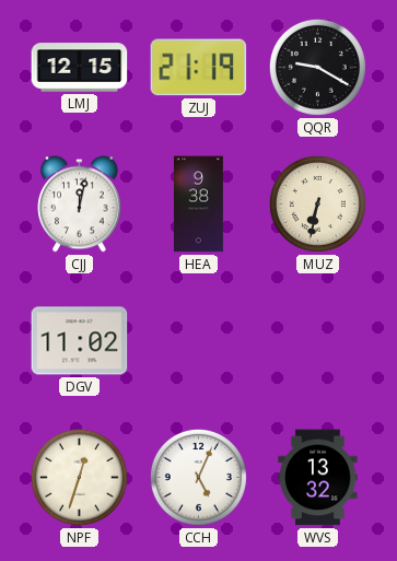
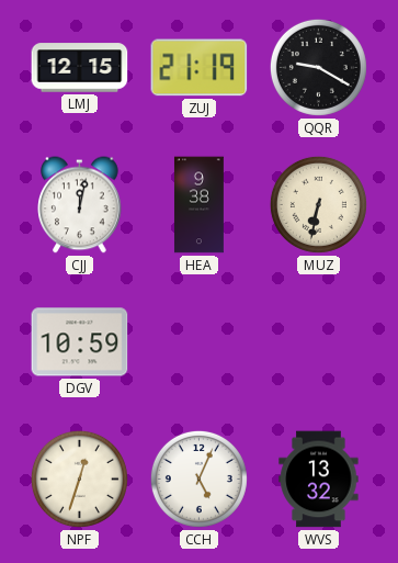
DGV: 11:02 -> 10:59
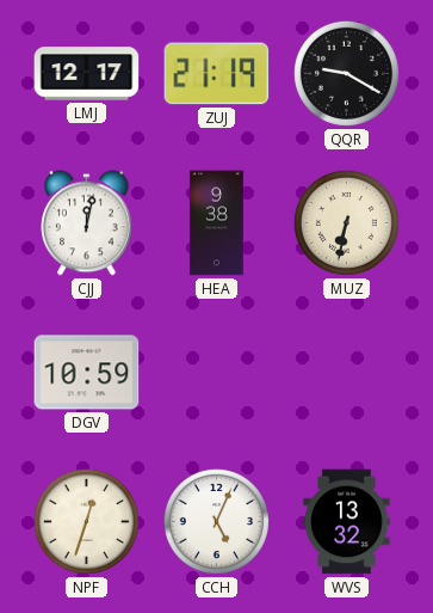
LMJ: 12:15 -> 12:17
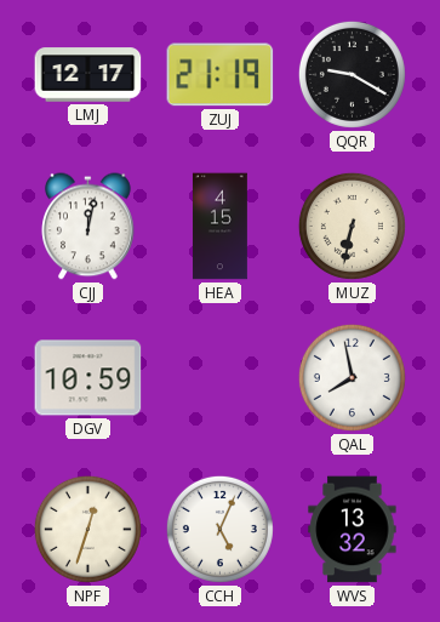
HEA: 9:38 -> 4:15
QAL: none -> 7:58
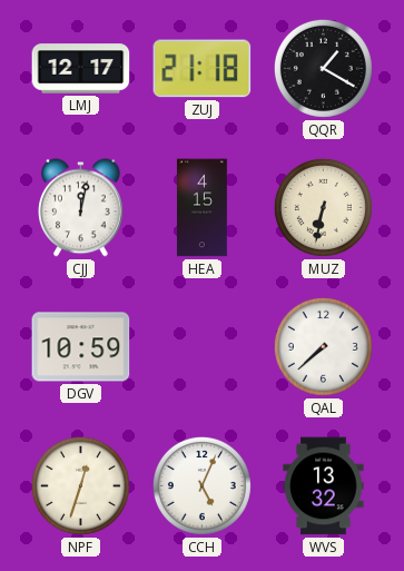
ZUJ: 21:19 -> 21:18
QQR: 9:20 -> 1:20
QAL: 7:58 -> 7:38
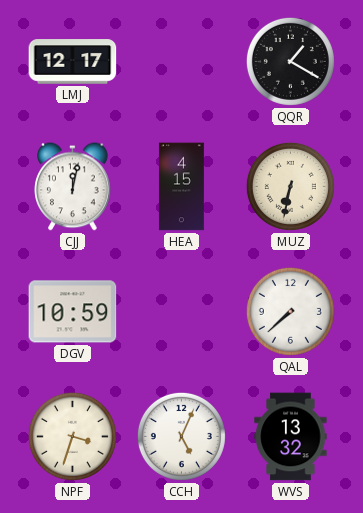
ZUJ: 21:18 -> none
NPF: 12:33 -> 3:33
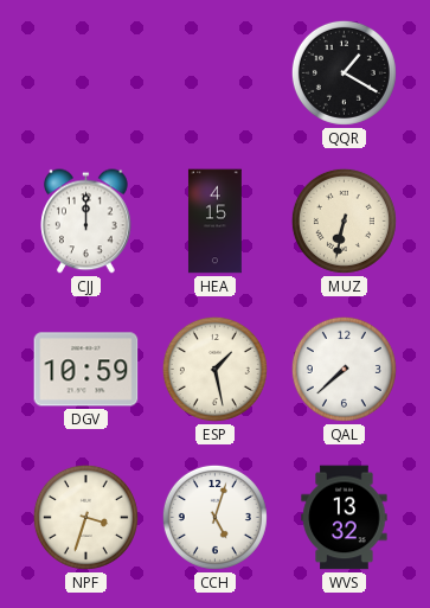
LMJ: 12:17 -> none
CJJ: 12:02 -> 12:00
ESP: none -> 1:28
CCH: 5:04 -> 5:03
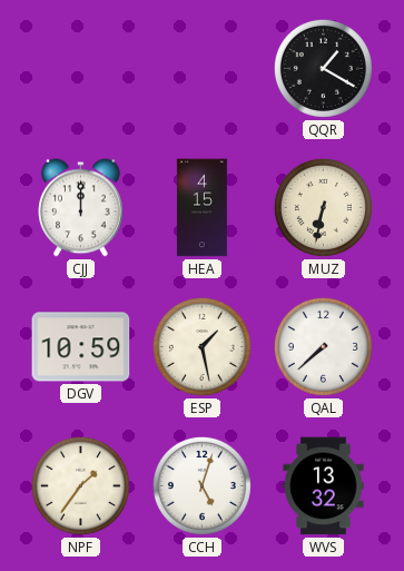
NPF: 3:33 -> 1:36
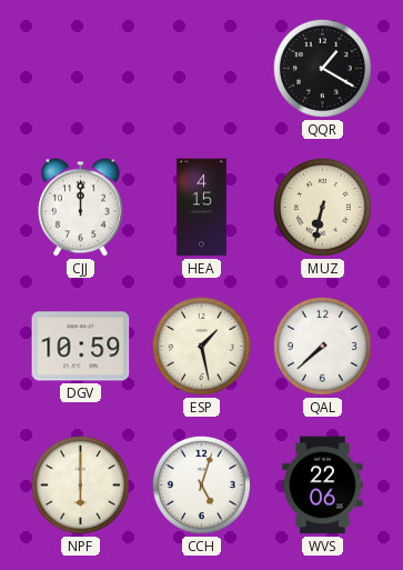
NPF: 1:36 -> 6:00
WVS: 13:32 -> 22:06
